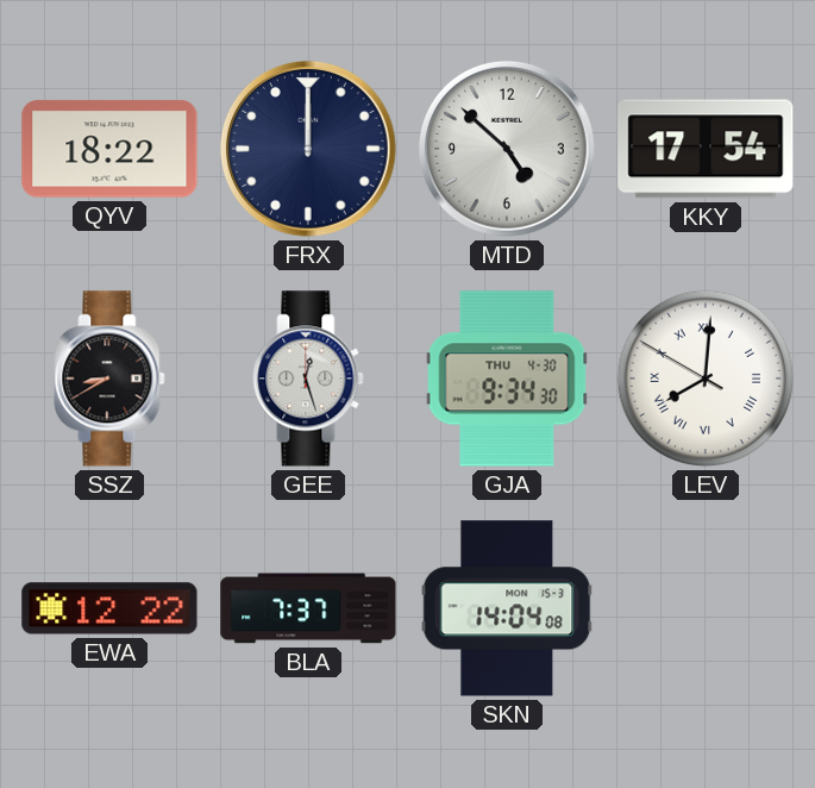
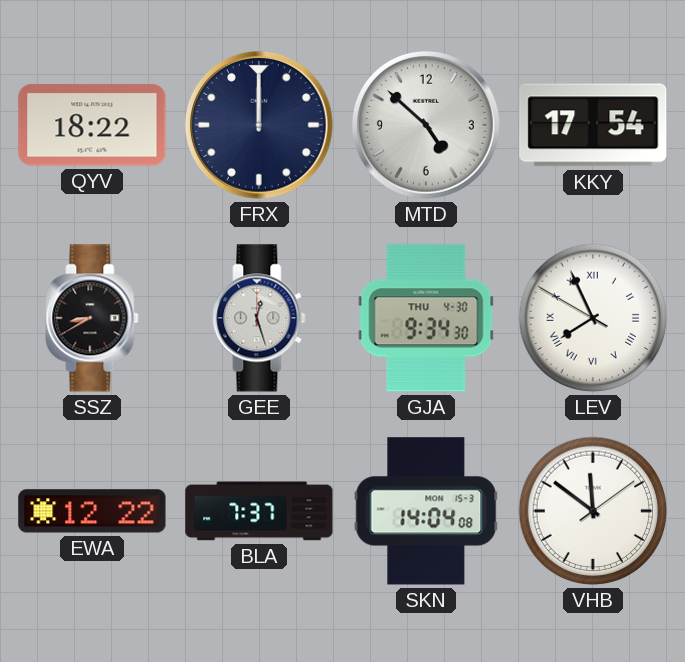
LEV: 8:00 -> 7:55
VHB: none -> 11:51
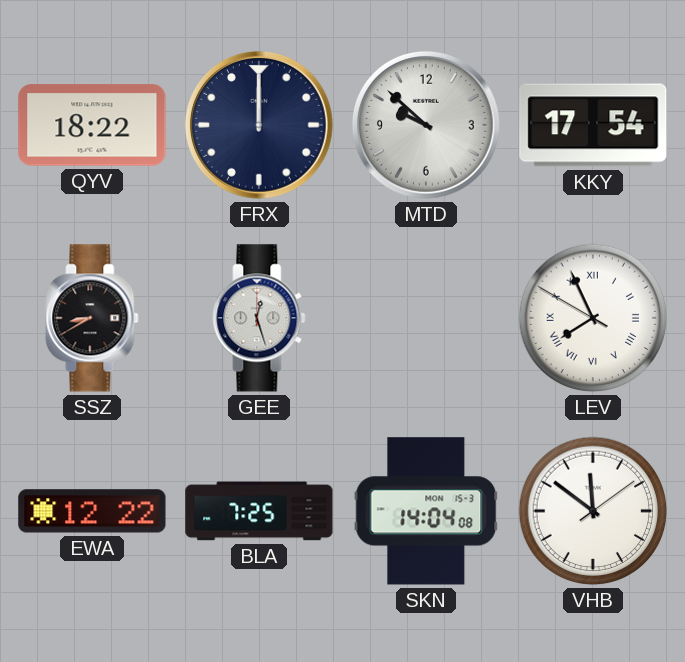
MTD: 4:52 -> 9:52
GJA: 9:34 -> none
BLA: 7:37 -> 7:25
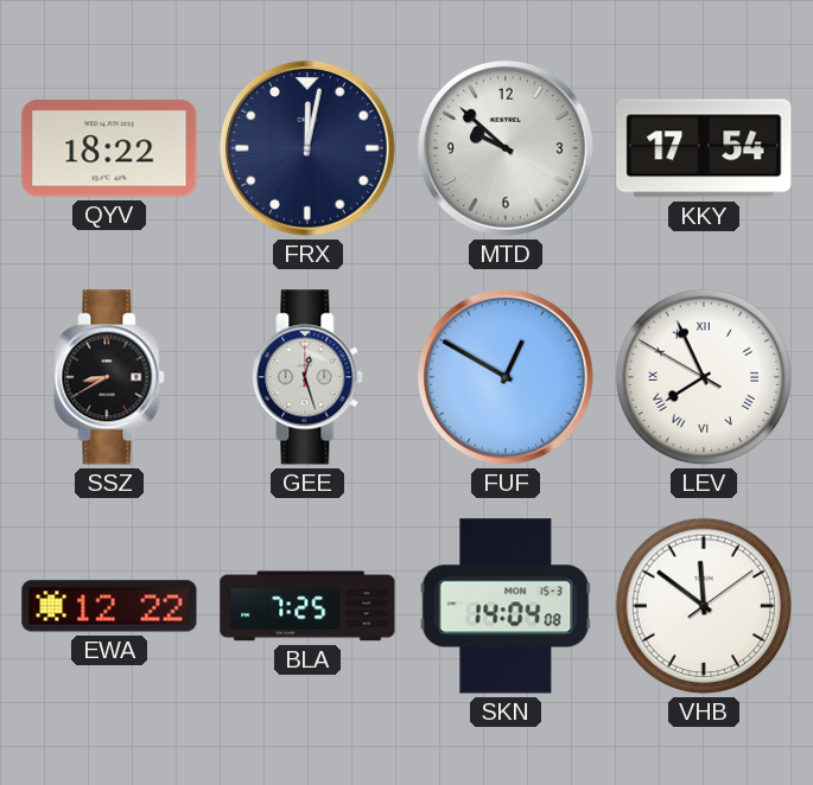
FRX: 12:00 -> 12:02
FUF: none -> 12:50
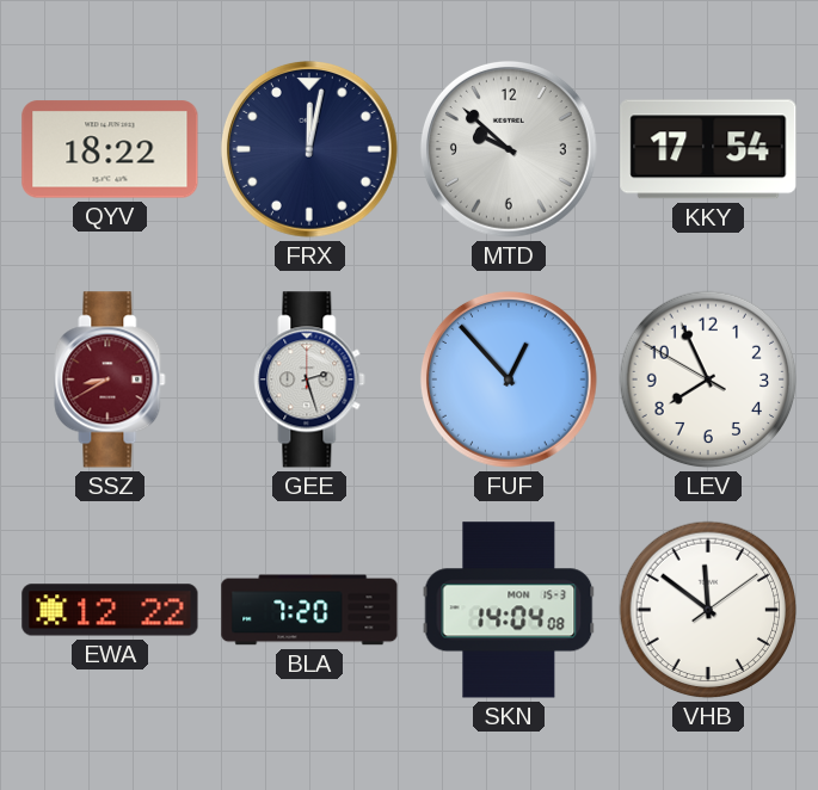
SSZ dial: black -> burgundy
GEE: 12:27 -> 2:27
FUF: 12:50 -> 12:53
LEV numerals: Roman -> Arabic
BLA: 7:25 -> 7:20
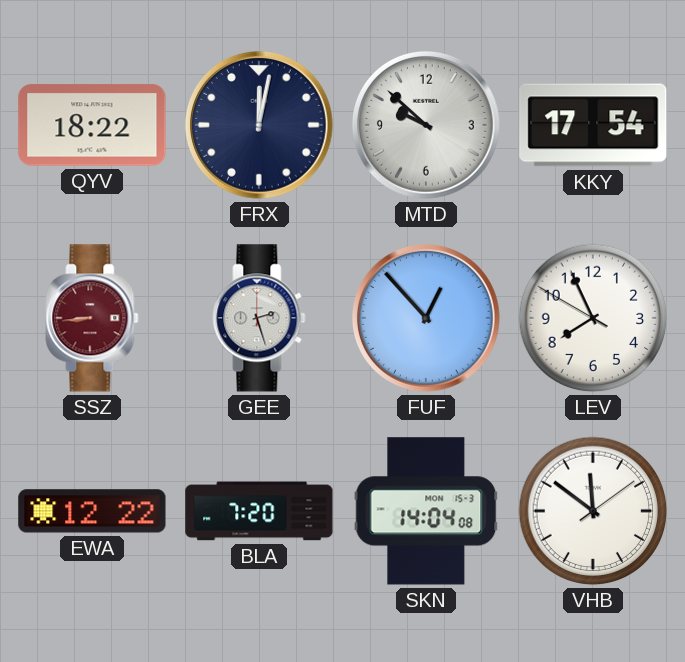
SSZ: 8:40 -> 8:44
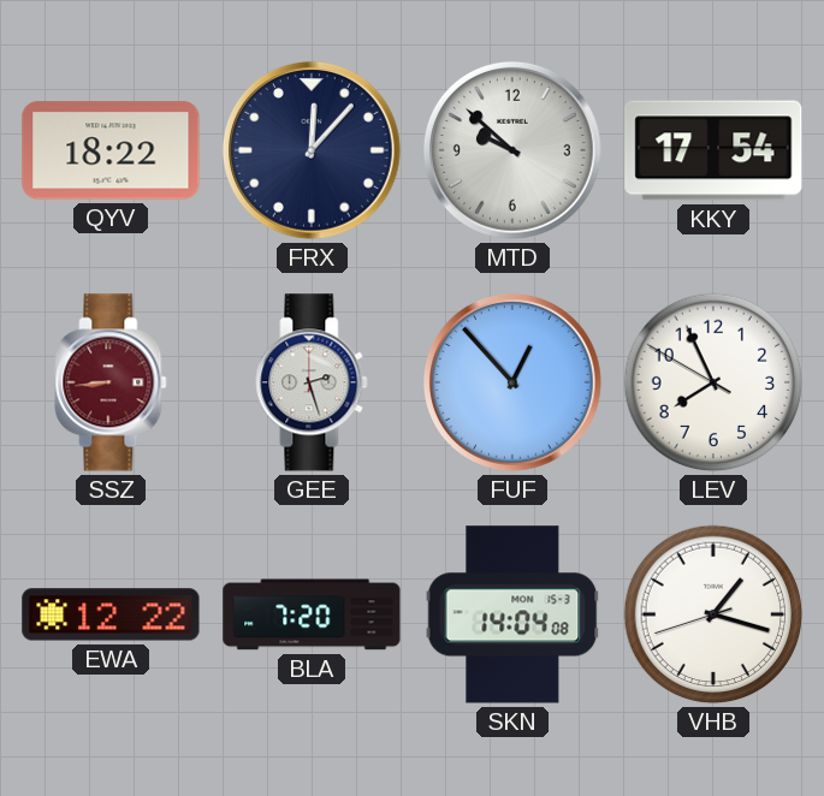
FRX: 12:02 -> 12:07
VHB: 11:51 -> 1:17
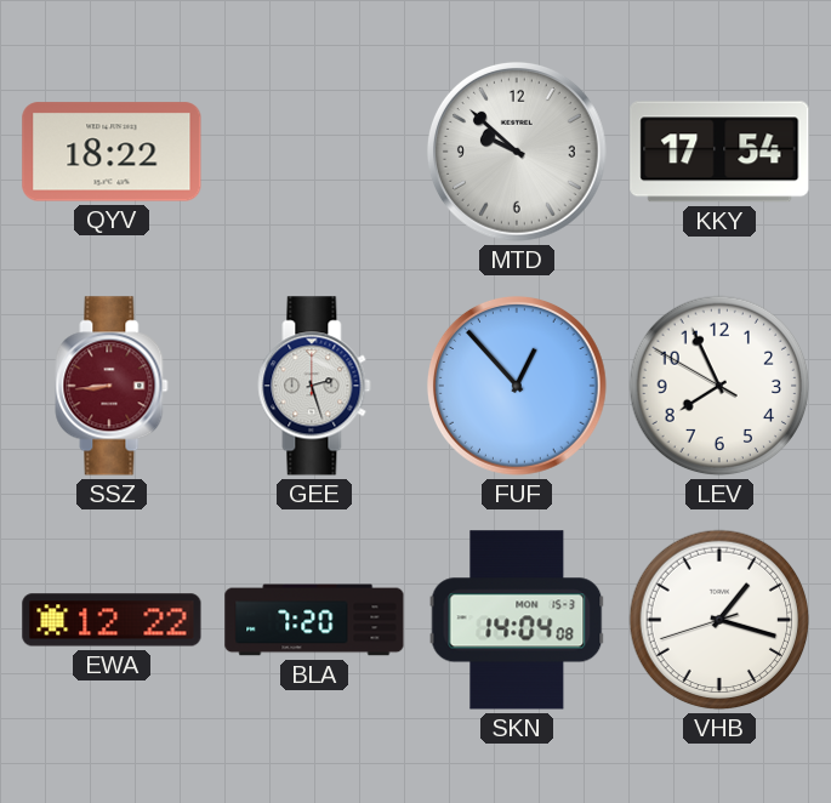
FRX: 12:07 -> none
